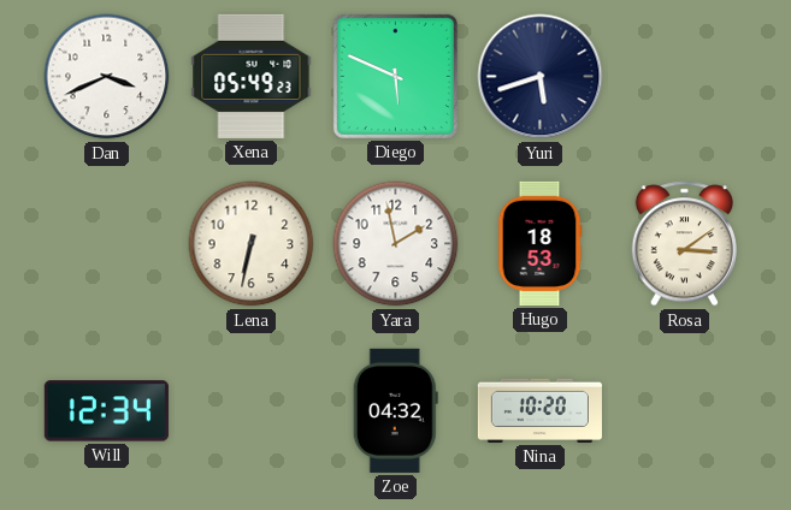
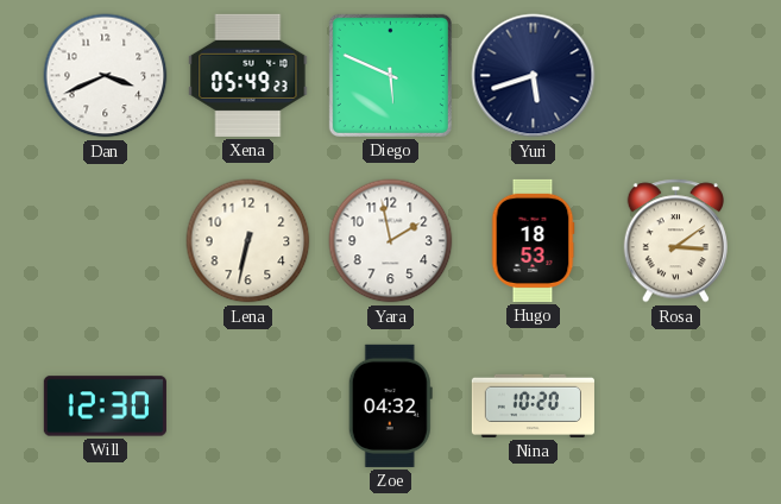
Will: 12:34 -> 12:30
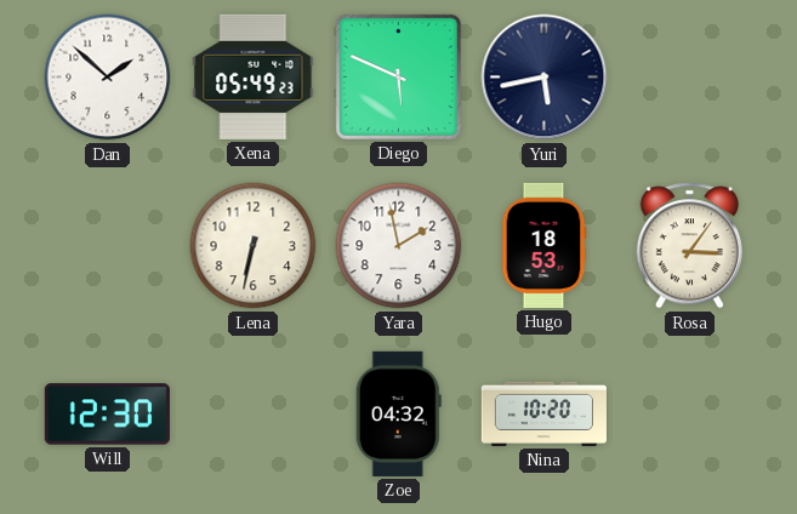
Dan: 3:41 -> 1:52
Yuri: 5:42 -> 5:43
Rosa: 3:09 -> 3:06
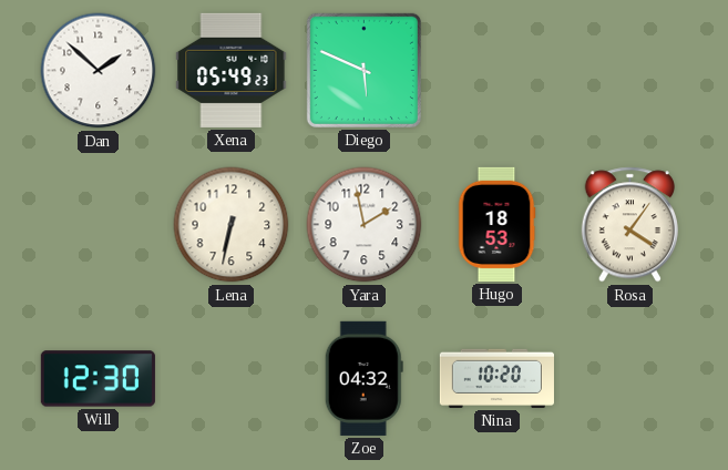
Yuri: 5:43 -> none
Rosa: 3:06 -> 4:06
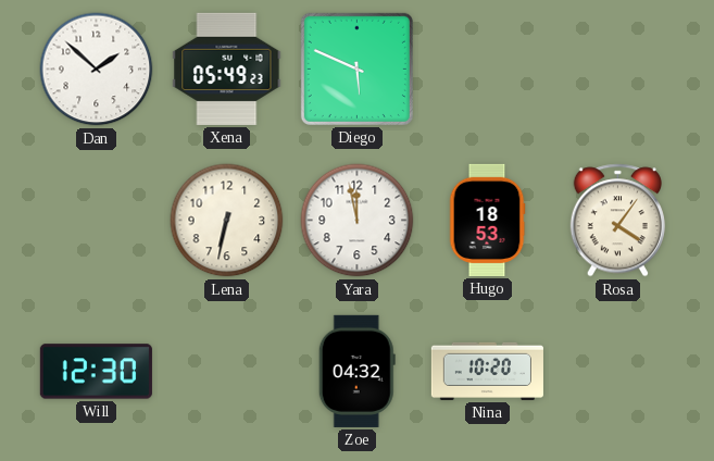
Yara: 1:58 -> 11:58
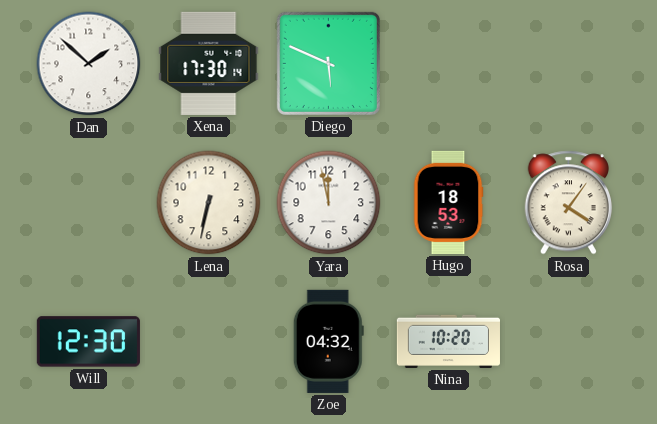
Xena: 05:49 -> 17:30
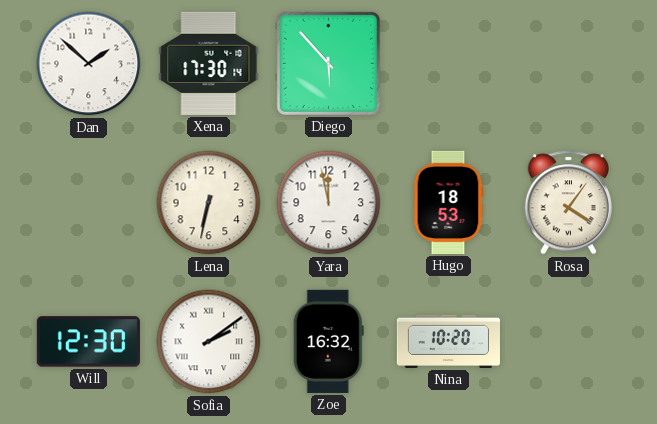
Diego: 5:49 -> 5:53
Sofia: none -> 2:09
Zoe: 04:32 -> 16:32
